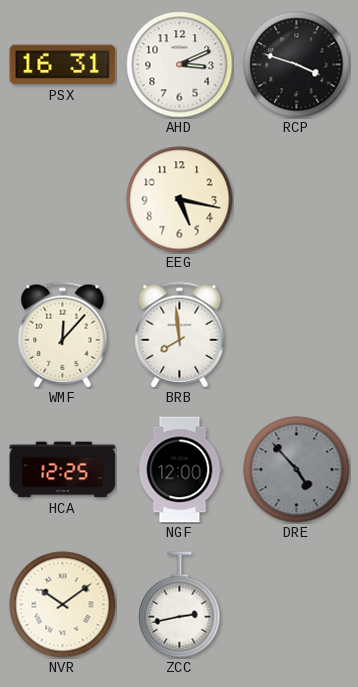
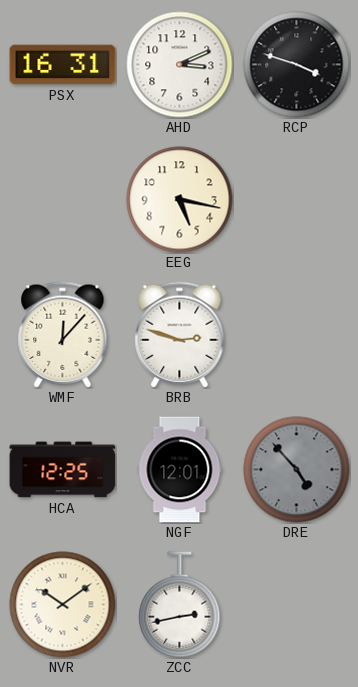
BRB: 7:59 -> 2:48
NGF: 12:00 -> 12:01
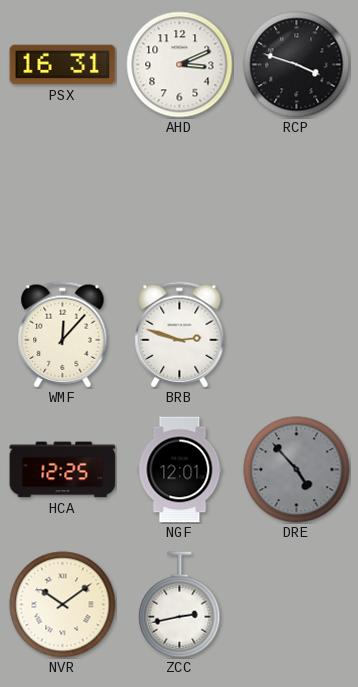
EEG: 5:17 -> none
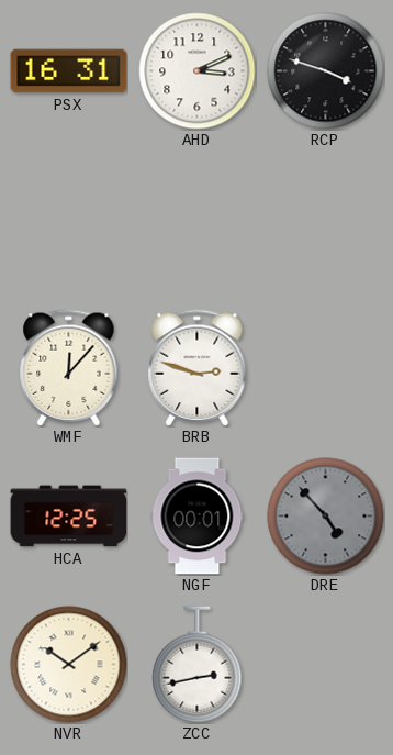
NGF: 12:01 -> 00:01
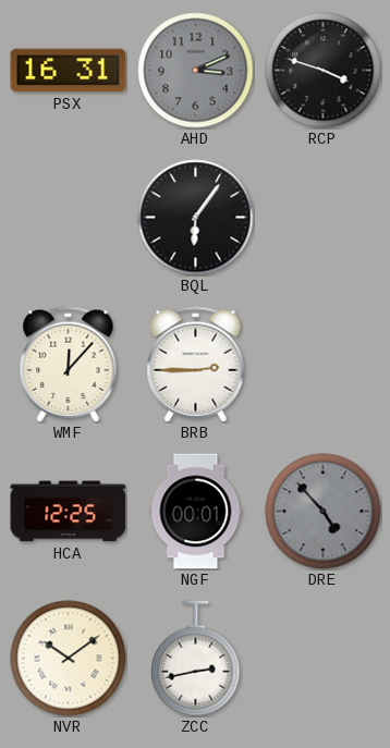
AHD dial: white -> grey
BQL: none -> 6:06
BRB: 2:48 -> 2:45
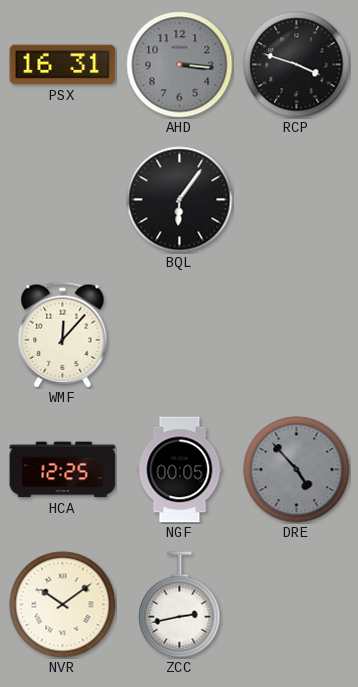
AHD: 3:11 -> 3:16
BRB: 2:45 -> none
NGF: 00:01 -> 00:05
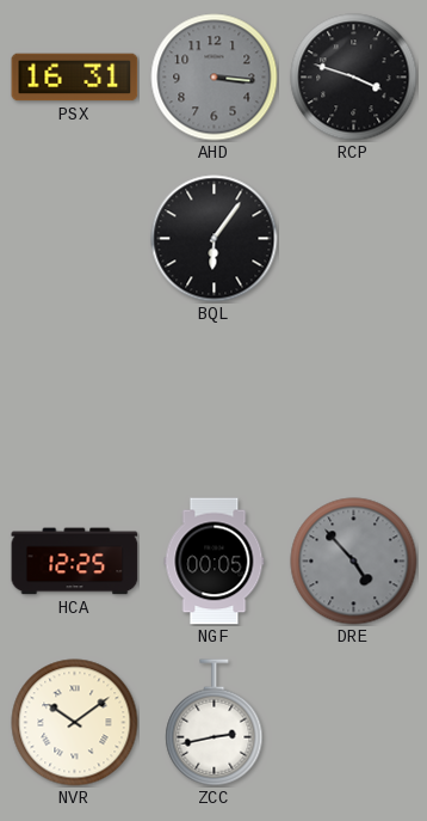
WMF: 12:07 -> none
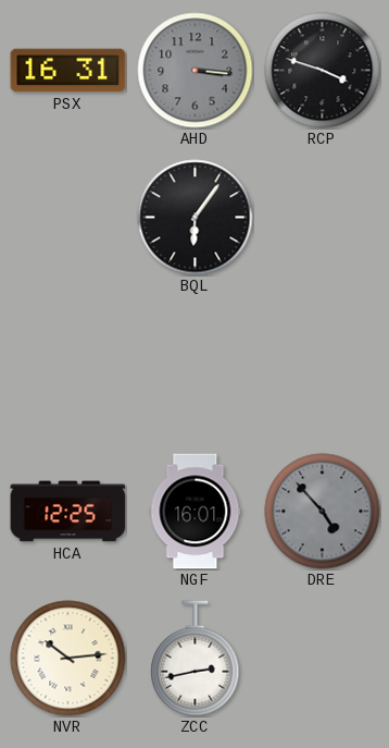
NGF: 00:05 -> 16:01
NVR: 10:09 -> 10:14
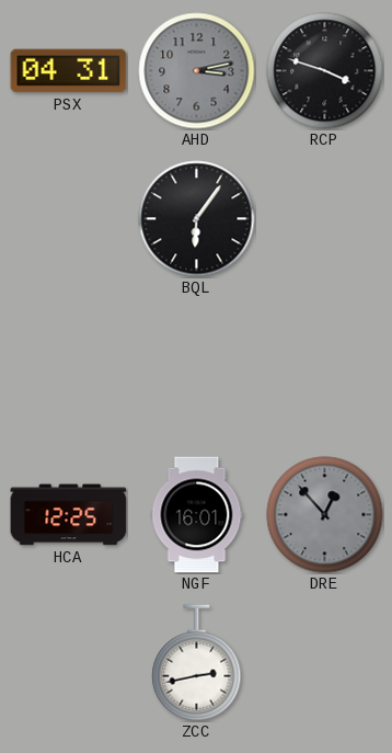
PSX: 16:31 -> 04:31
AHD: 3:16 -> 3:13
DRE: 4:53 -> 12:53
NVR: 10:14 -> none
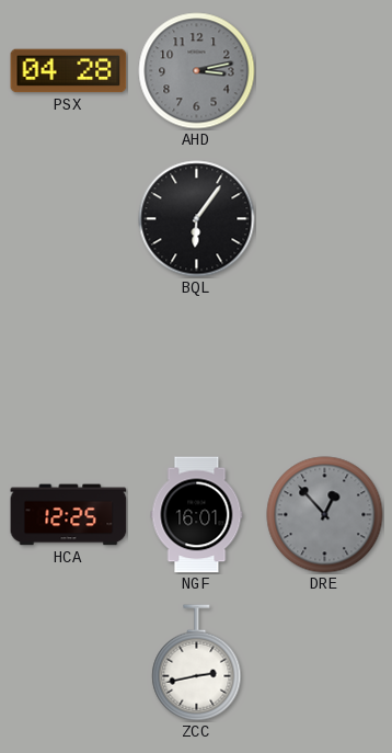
PSX: 04:31 -> 04:28
RCP: 3:48 -> none
